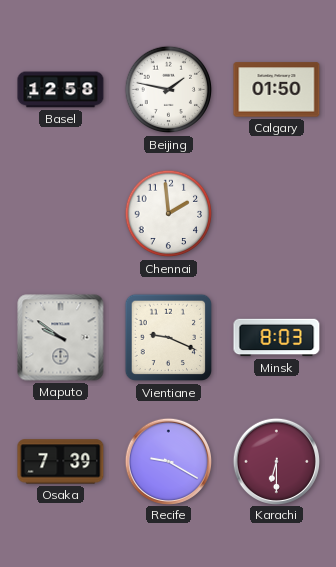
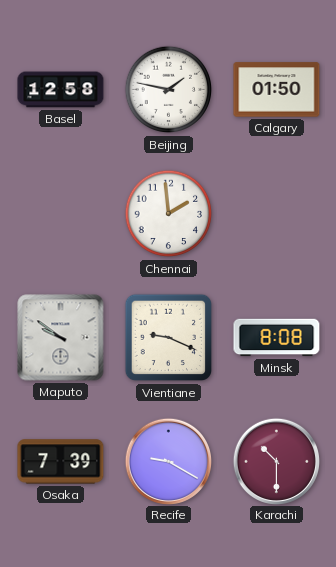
Minsk: 8:03 -> 8:08
Karachi: 6:30 -> 10:30
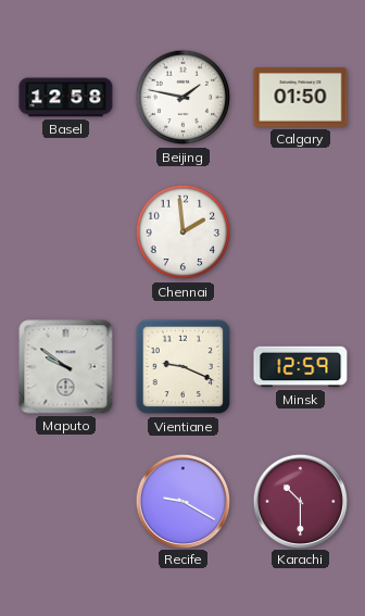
Minsk: 8:08 -> 12:59
Osaka: 7:39 -> none
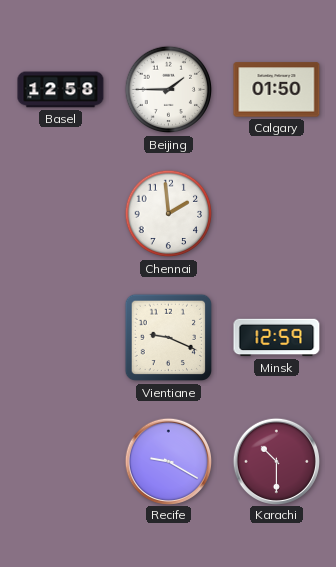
Beijing: 1:47 -> 1:45
Maputo: 9:51 -> none
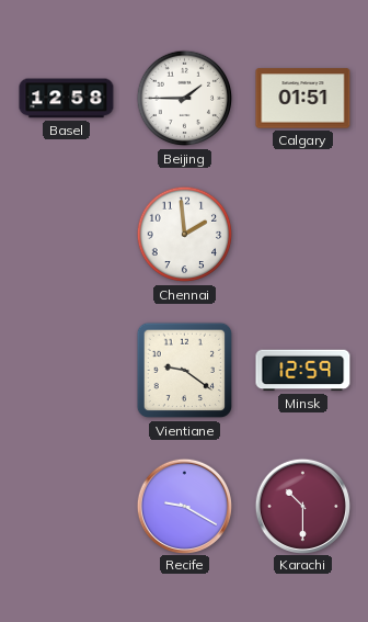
Calgary: 01:50 -> 01:51
Vientiane: 9:19 -> 9:21
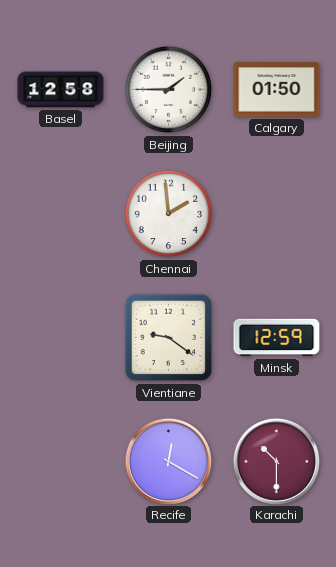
Calgary: 01:51 -> 01:50
Recife: 9:20 -> 12:20
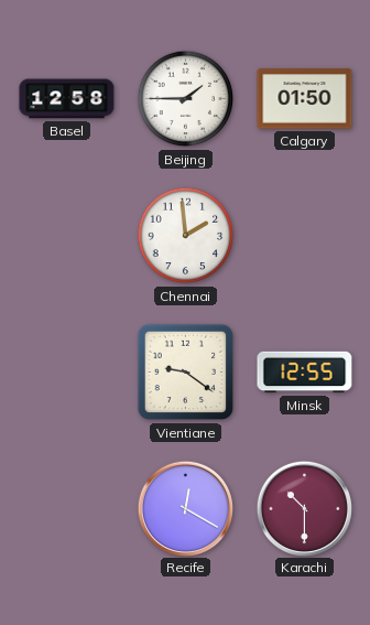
Minsk: 12:59 -> 12:55
